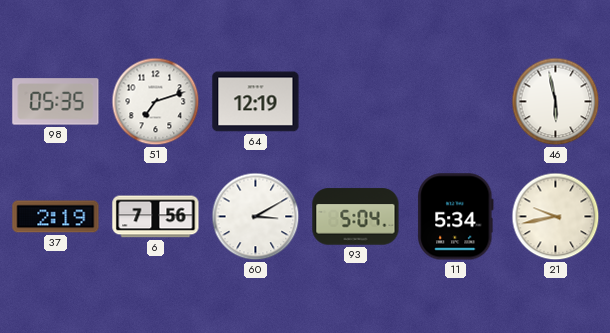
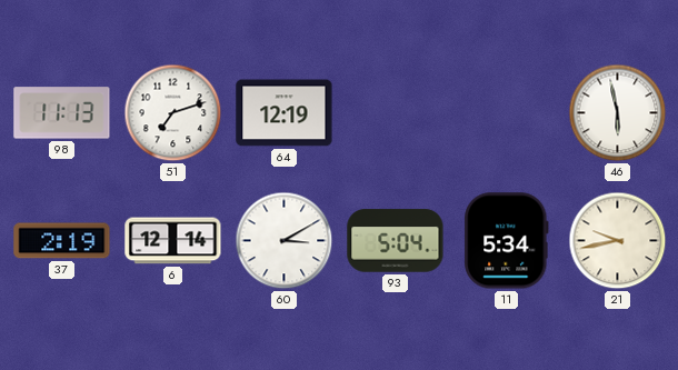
98: 05:35 -> 11:13
6: 7:56 -> 12:14
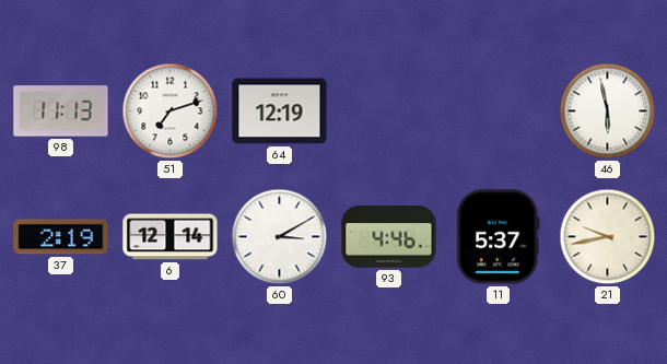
93: 5:04 -> 4:46
11: 5:34 -> 5:37
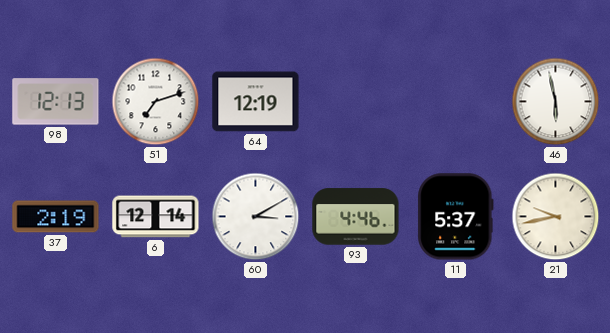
98: 11:13 -> 12:13
